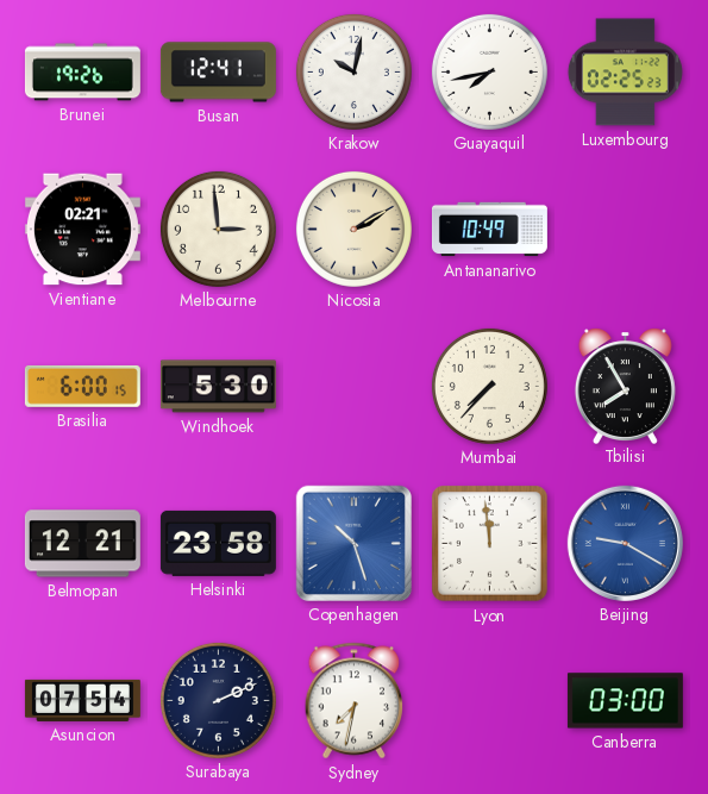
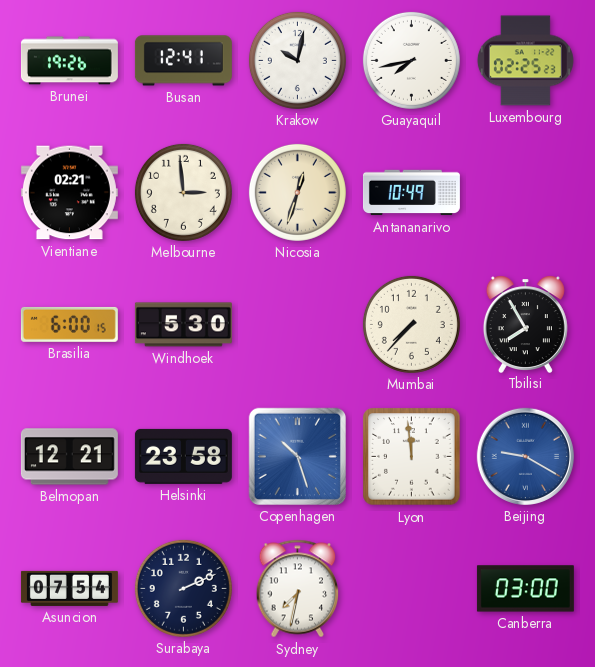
Nicosia: 2:10 -> 12:33
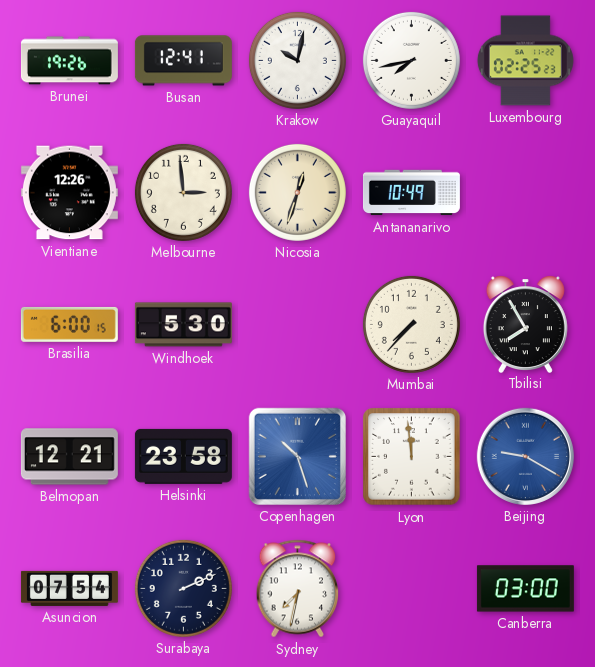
Vientiane: 02:21 -> 12:26
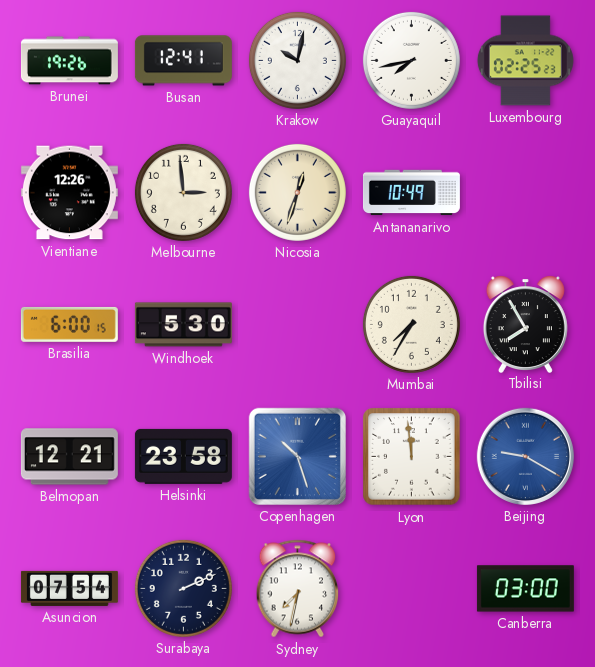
Mumbai: 7:37 -> 7:35
